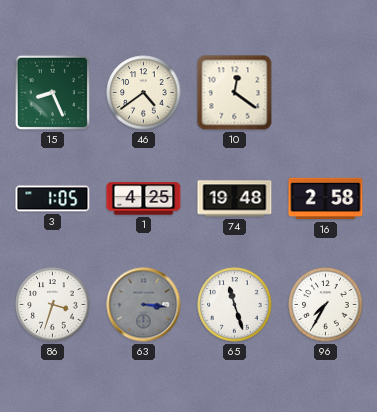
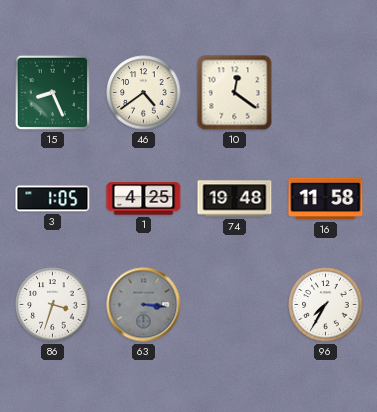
16: 2:58 -> 11:58
65: 11:27 -> none
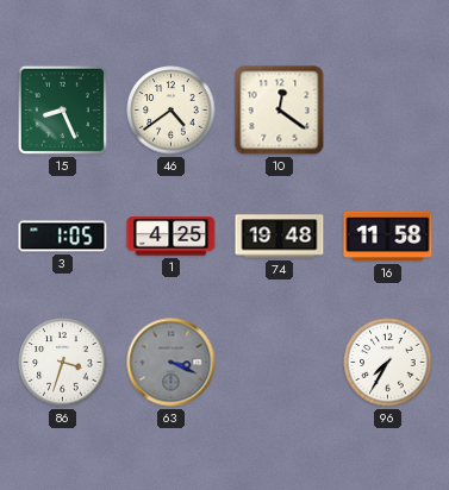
63: 3:16 -> 3:19
